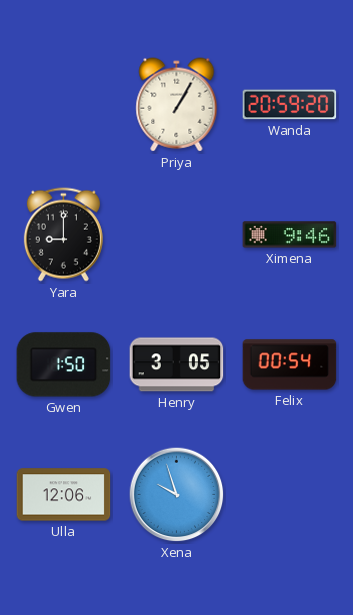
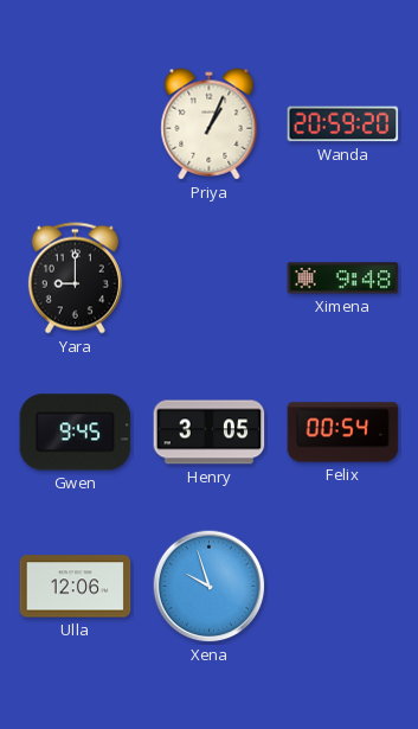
Priya: 1:05 -> 1:04
Ximena: 9:46 -> 9:48
Gwen: 1:50 -> 9:45
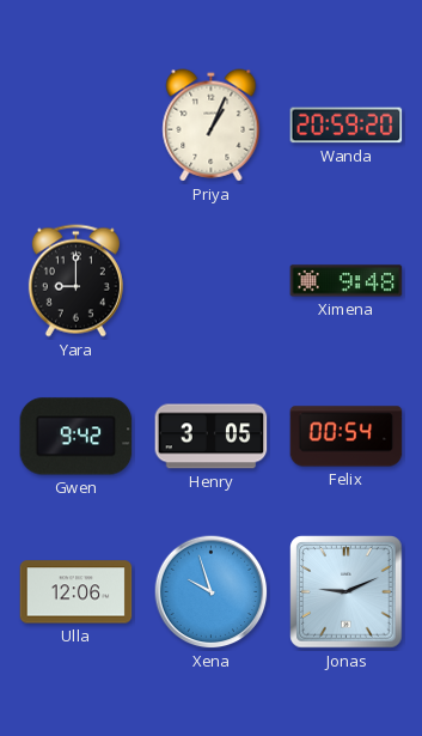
Gwen: 9:45 -> 9:42
Jonas: none -> 9:11
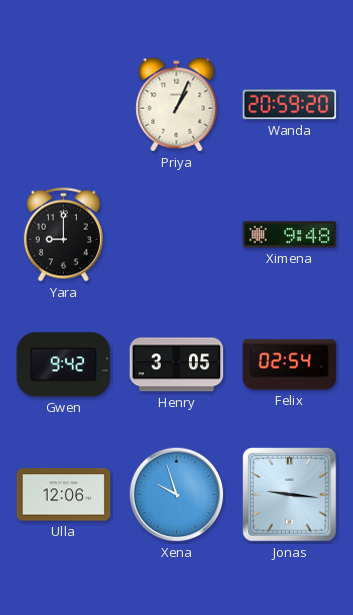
Felix: 00:54 -> 02:54
Jonas: 9:11 -> 9:16
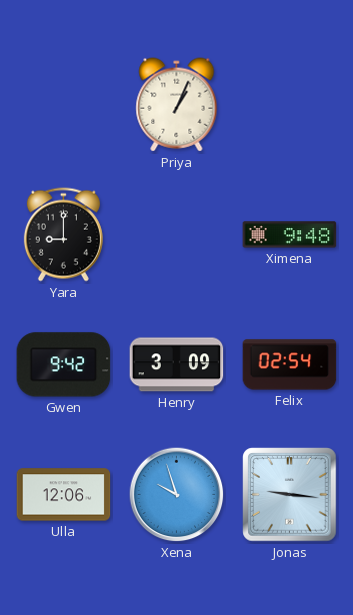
Wanda: 20:59 -> none
Henry: 3:05 -> 3:09
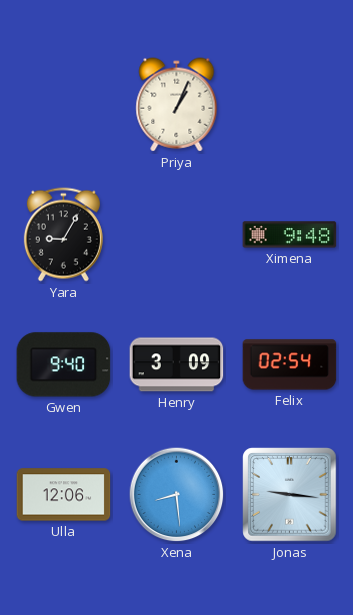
Yara: 9:00 -> 9:05
Gwen: 9:42 -> 9:40
Xena: 9:57 -> 8:29
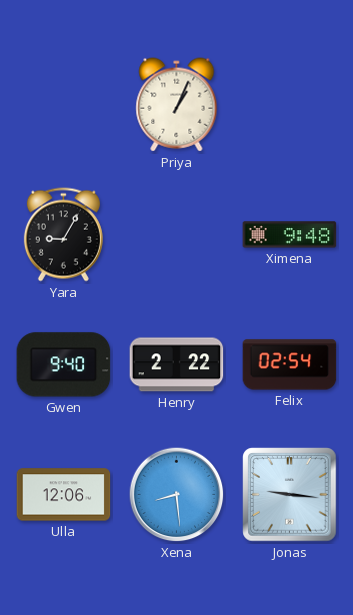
Henry: 3:09 -> 2:22
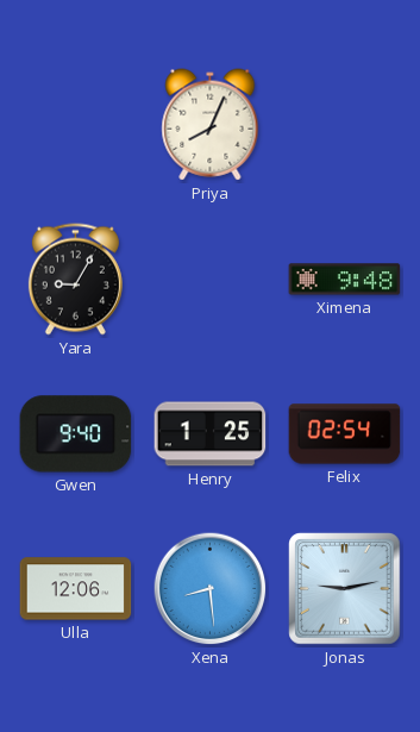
Priya: 1:04 -> 8:04
Henry: 2:22 -> 1:25
Jonas: 9:16 -> 9:13
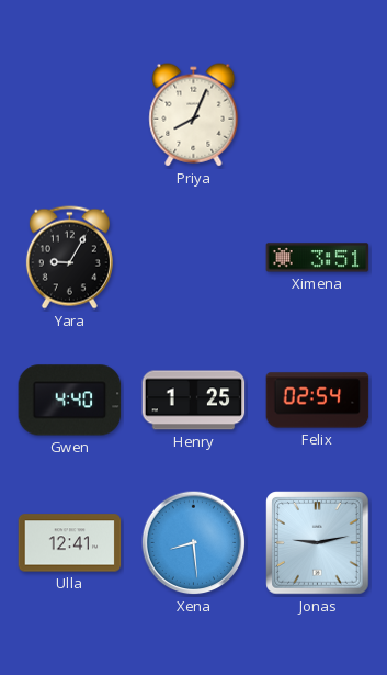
Ximena: 9:48 -> 3:51
Gwen: 9:40 -> 4:40
Ulla: 12:06 -> 12:41
